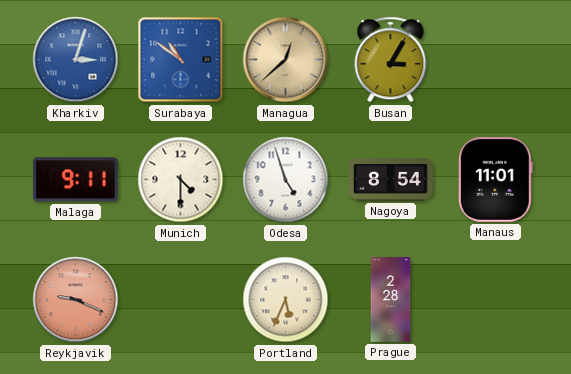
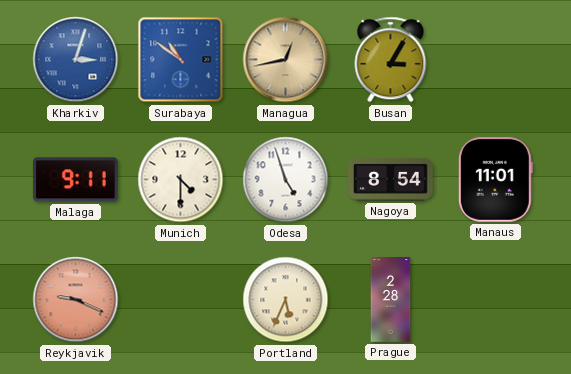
Managua: 12:38 -> 12:43
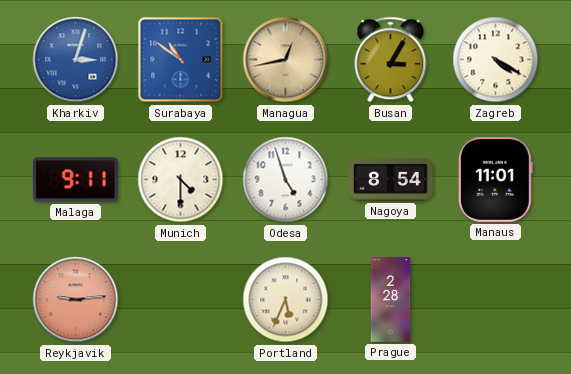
Zagreb: none -> 4:20
Reykjavik: 9:19 -> 9:14
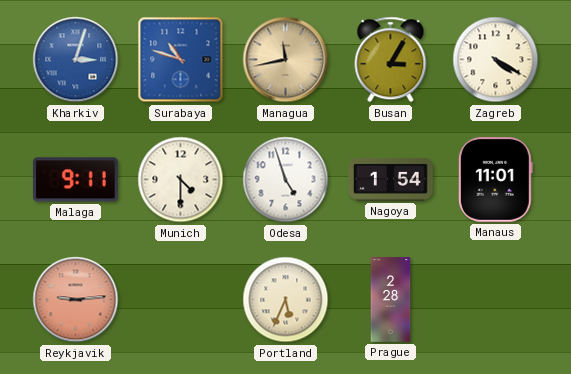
Surabaya: 10:51 -> 10:48
Managua: 12:43 -> 11:43
Nagoya: 8:54 -> 1:54
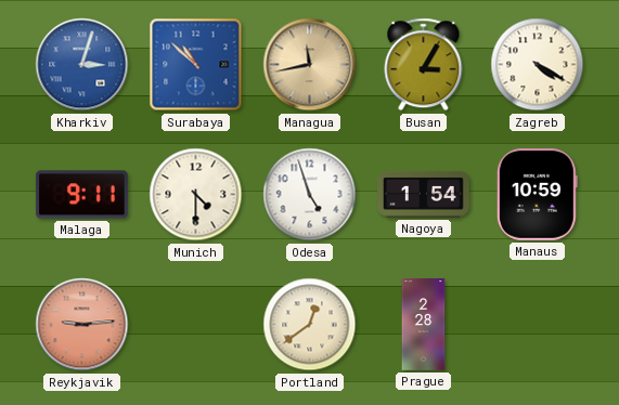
Surabaya: 10:48 -> 10:52
Manaus: 11:01 -> 10:59
Portland: 5:34 -> 12:39
